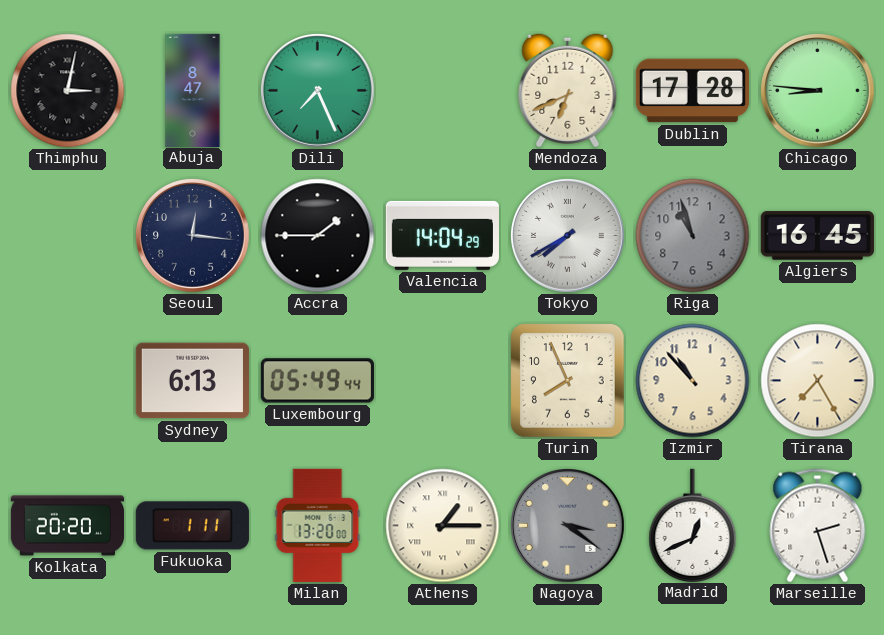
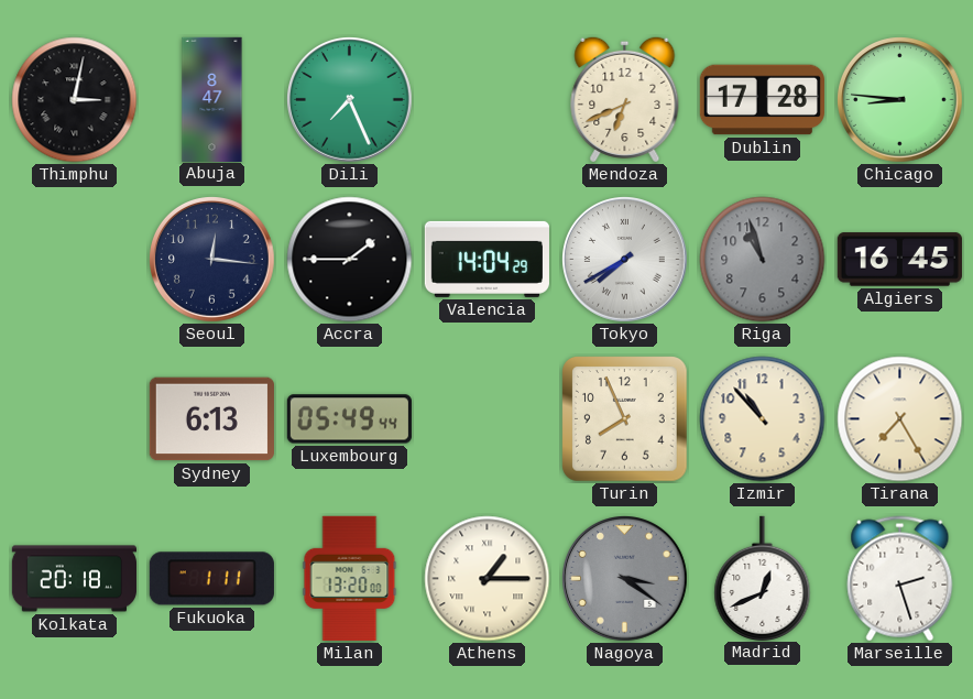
Kolkata: 20:20 -> 20:18
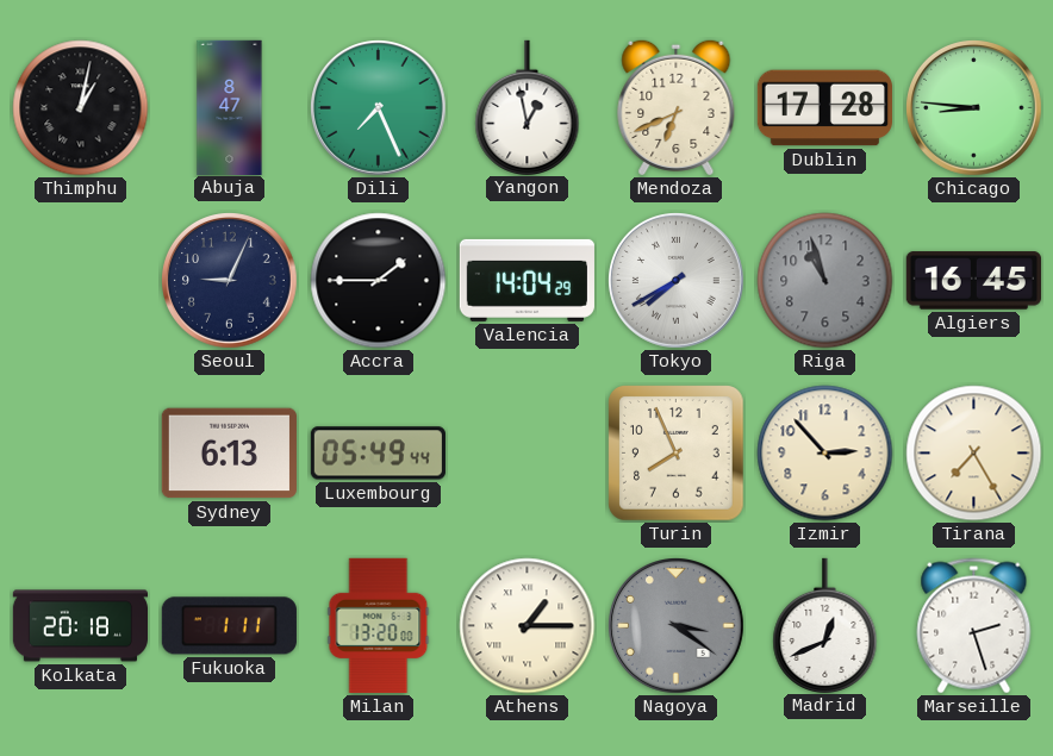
Thimphu: 3:02 -> 1:02
Yangon: none -> 12:58
Seoul: 12:16 -> 9:04
Izmir: 10:53 -> 2:53
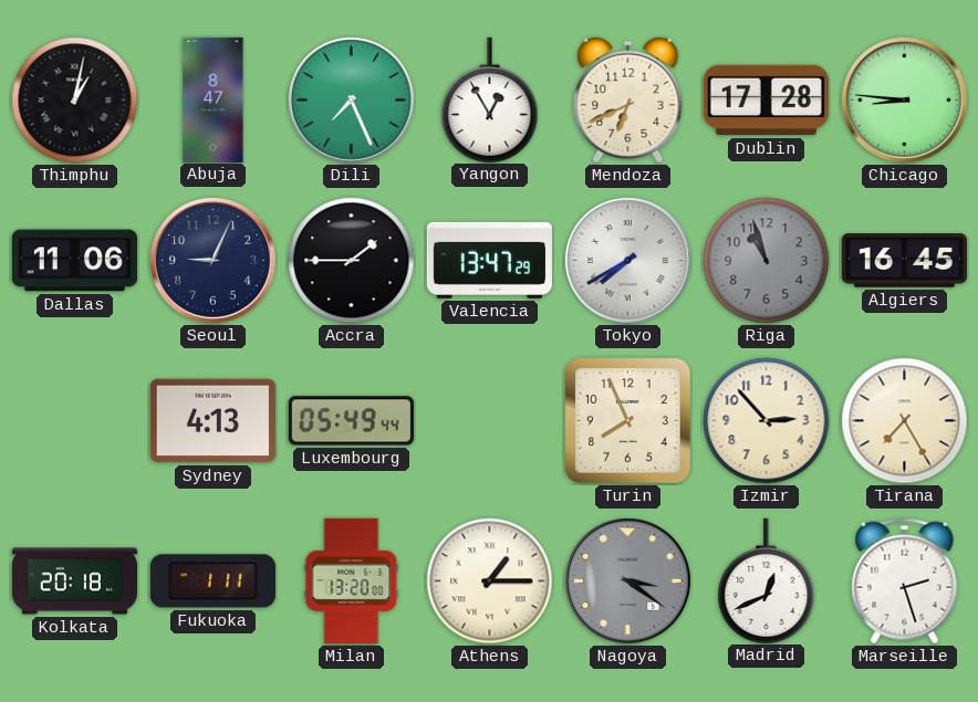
Yangon: 12:58 -> 12:55
Dallas: none -> 11:06
Valencia: 14:04 -> 13:47
Sydney: 6:13 -> 4:13
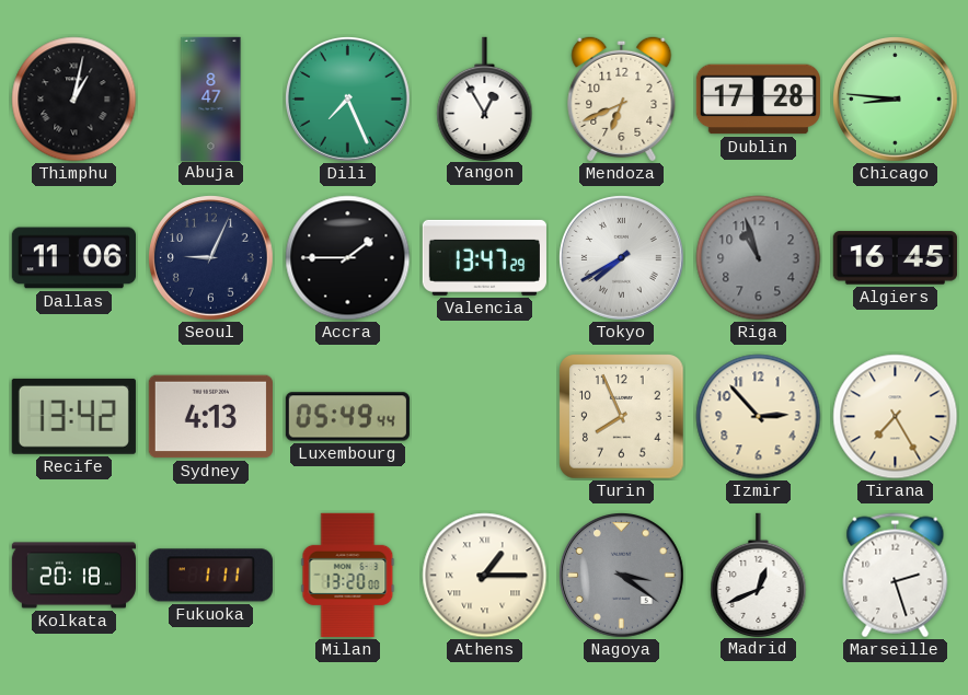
Recife: none -> 13:42
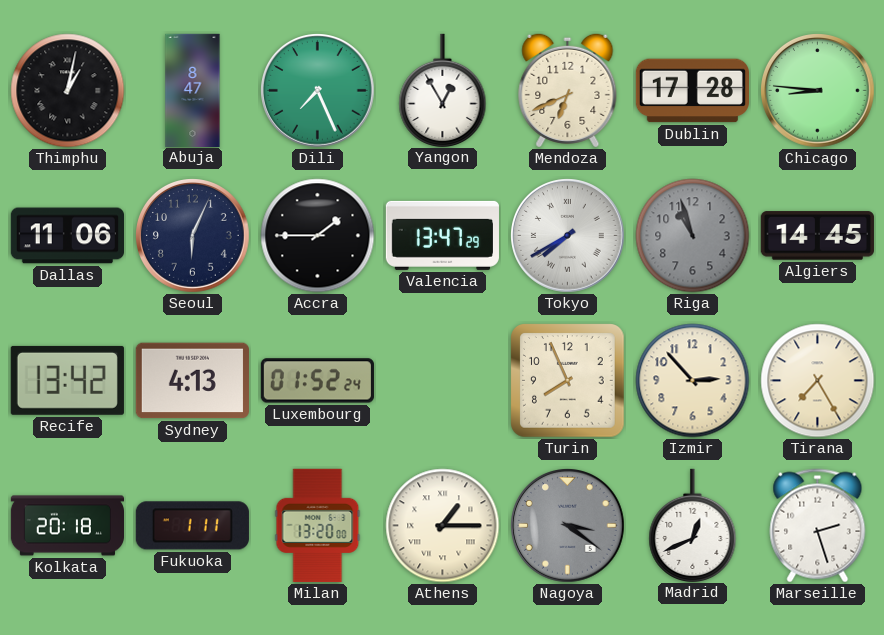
Seoul: 9:04 -> 6:04
Algiers: 16:45 -> 14:45
Luxembourg: 05:49 -> 01:52
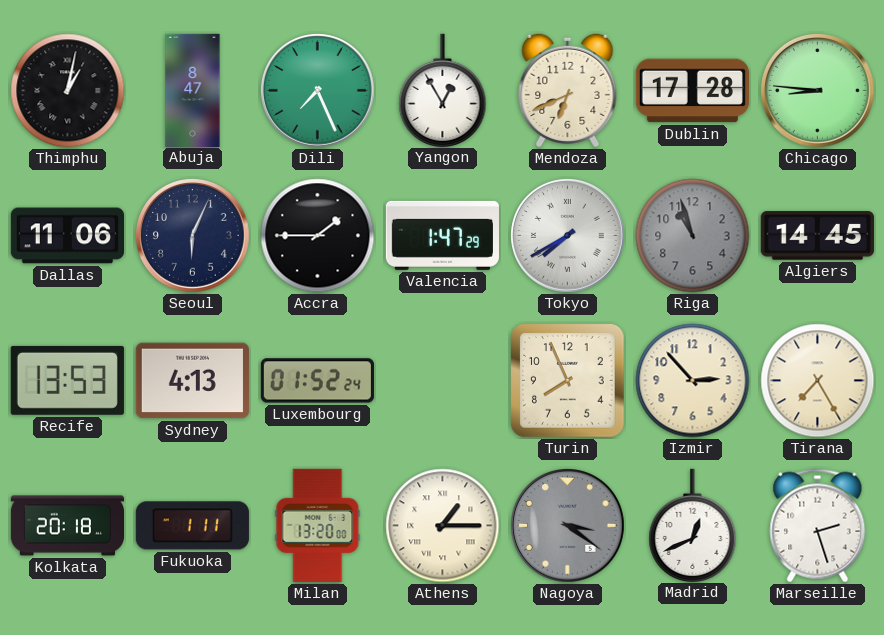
Valencia: 13:47 -> 1:47
Recife: 13:42 -> 13:53
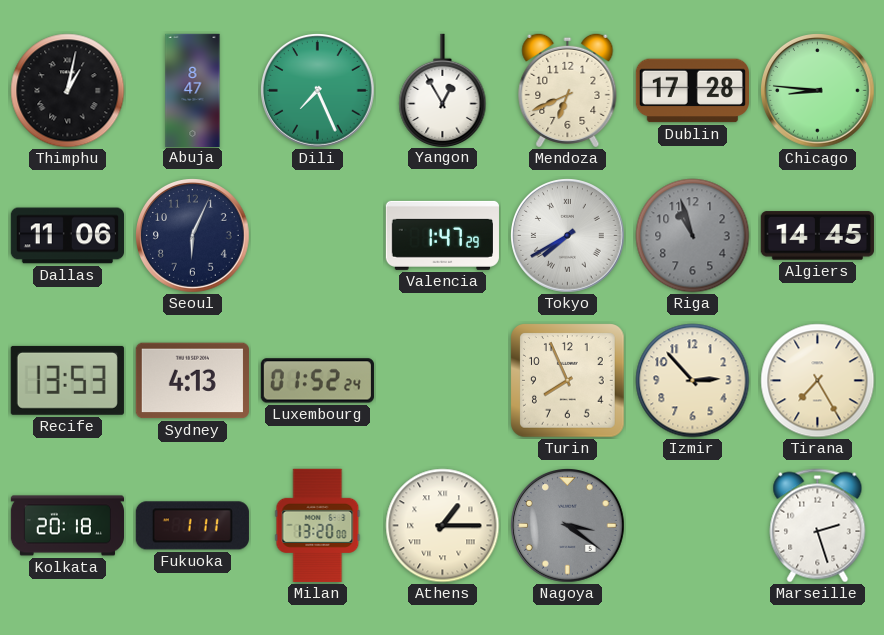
Accra: 1:45 -> none
Madrid: 12:41 -> none
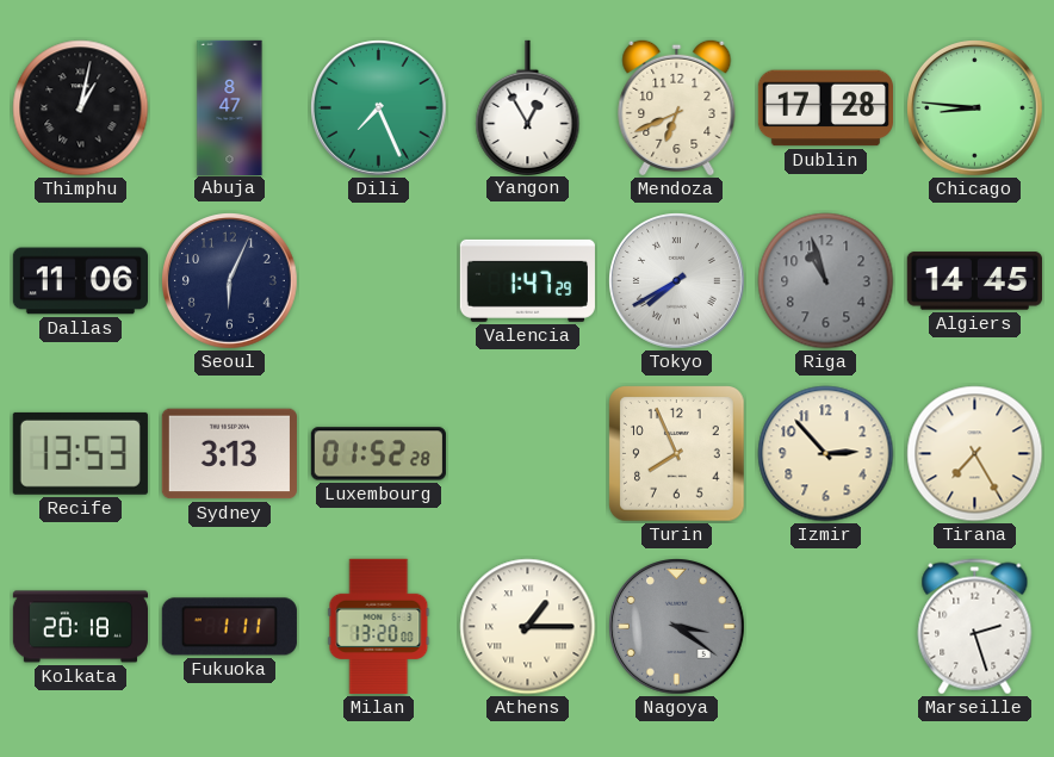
Sydney: 4:13 -> 3:13
Luxembourg: 01:52:24 -> 01:52:28
